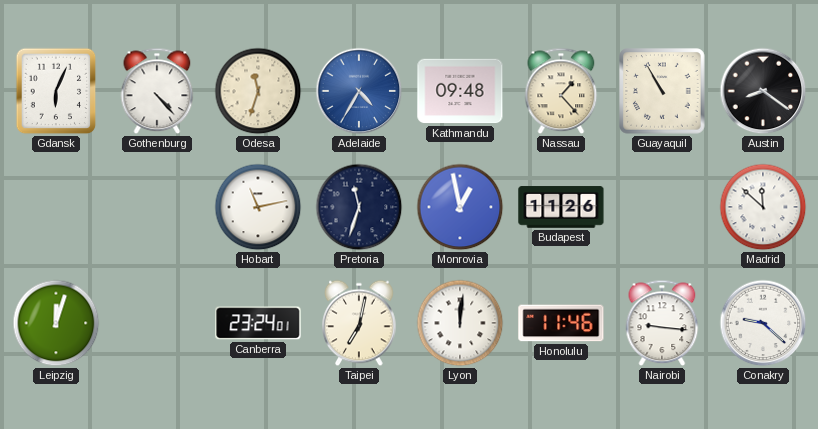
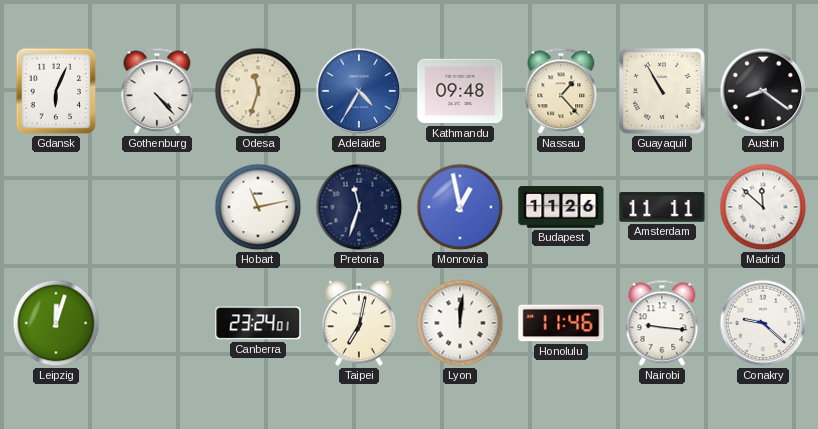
Amsterdam: none -> 11:11
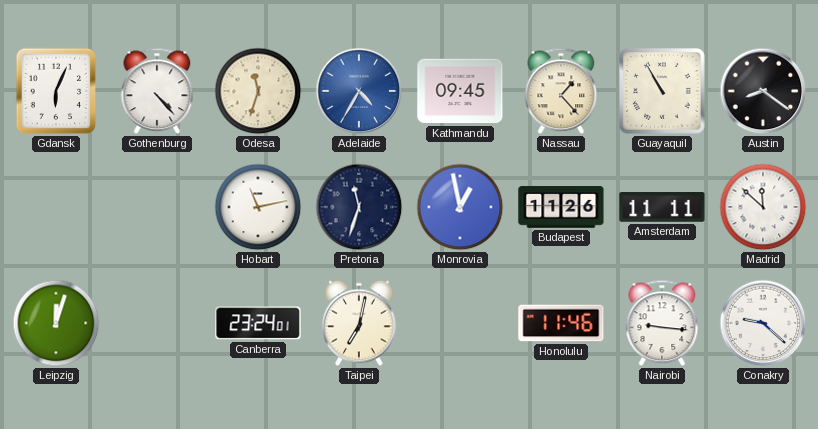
Kathmandu: 09:48 -> 09:45
Lyon: 12:01 -> none
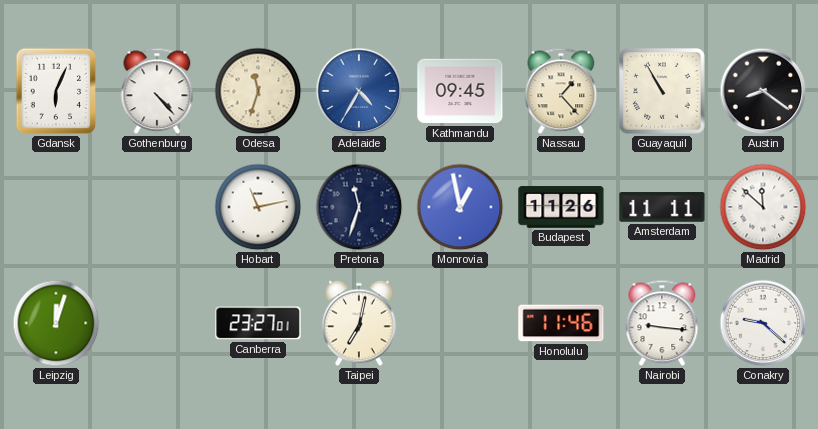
Canberra: 23:24 -> 23:27
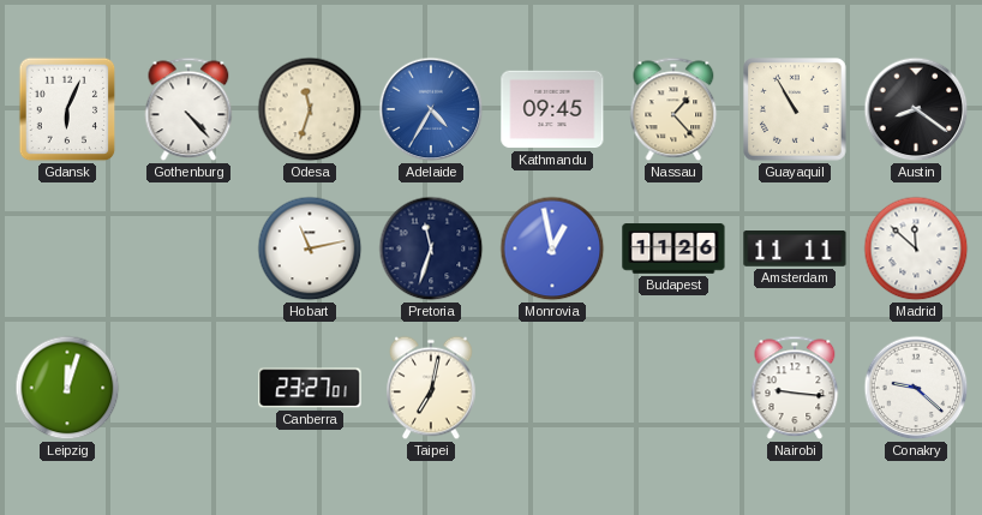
Honolulu: 11:46 -> none
